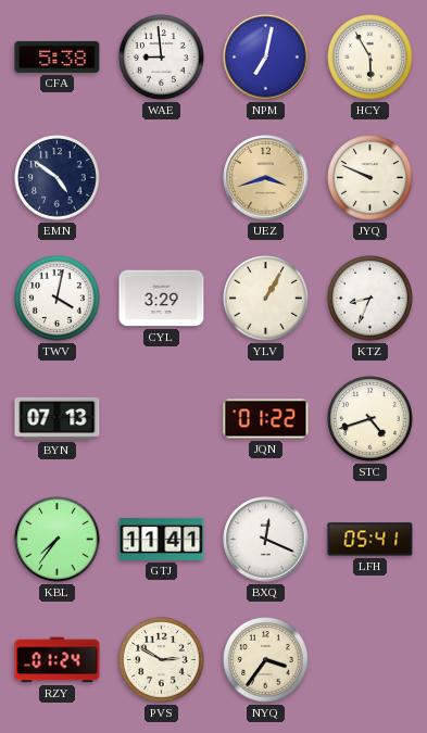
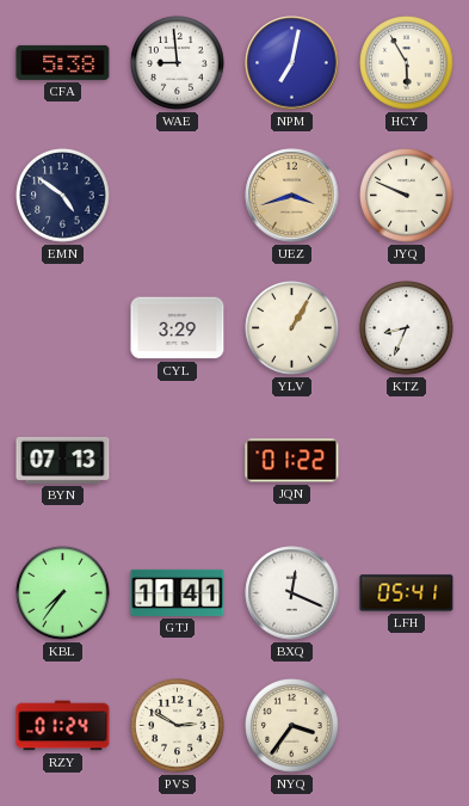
TWV: 4:02 -> none
STC: 4:42 -> none
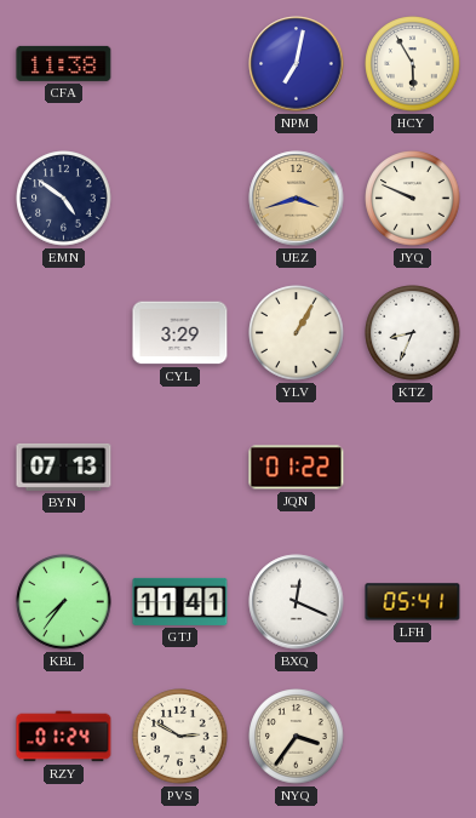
CFA: 5:38 -> 11:38
WAE: 8:59 -> none
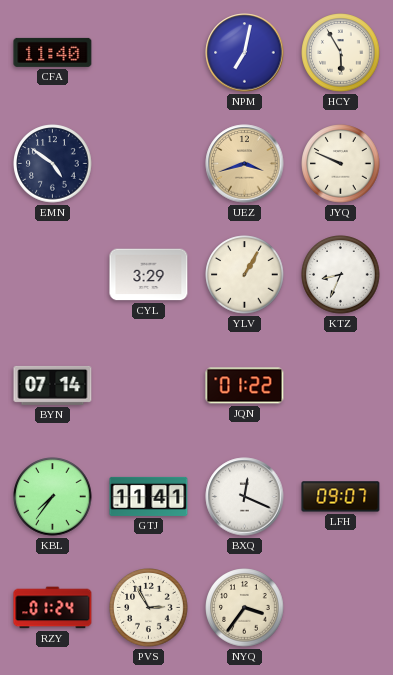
CFA: 11:38 -> 11:40
BYN: 07:13 -> 07:14
LFH: 05:41 -> 09:07
PVS: 2:50 -> 2:55
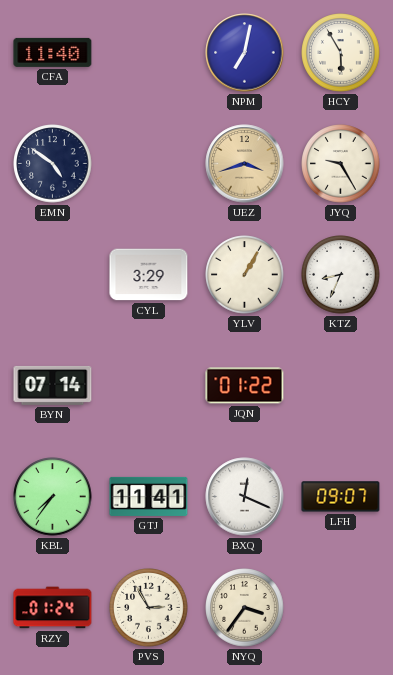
JYQ: 9:49 -> 9:25
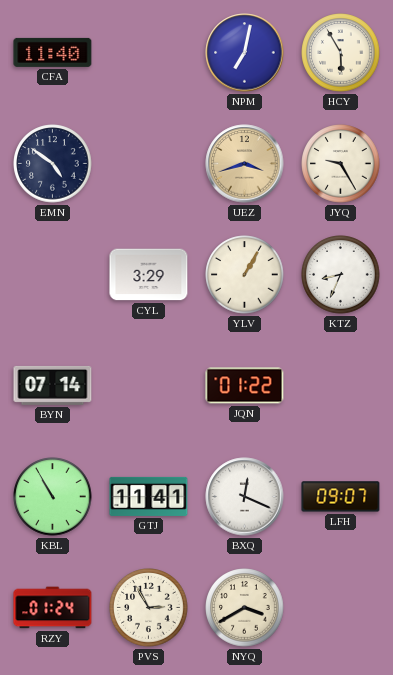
KBL: 7:36 -> 10:55
NYQ: 3:36 -> 3:40
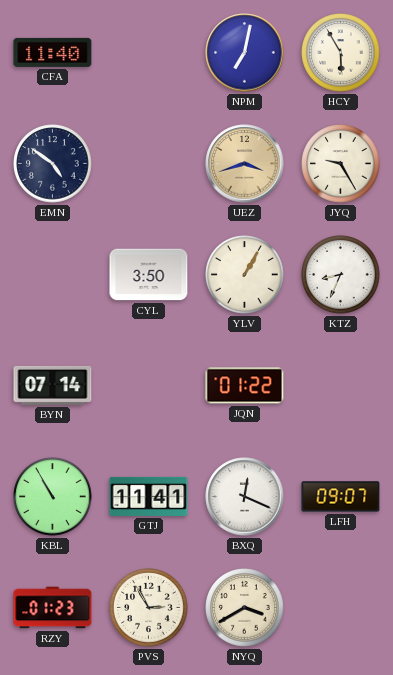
CYL: 3:29 -> 3:50
RZY: 01:24 -> 01:23
